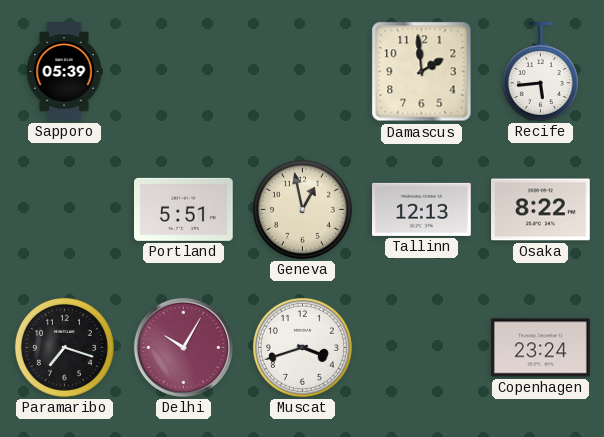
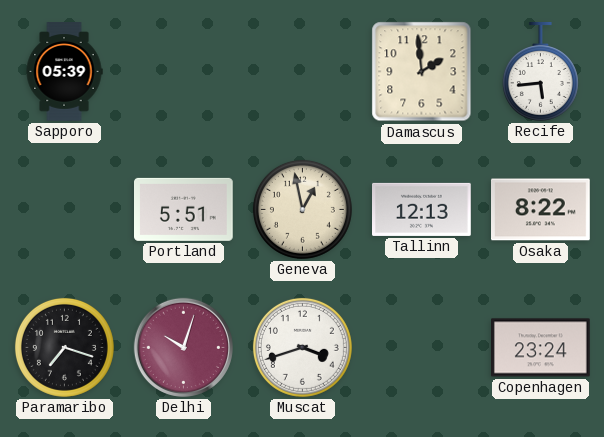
Delhi: 10:05 -> 10:03
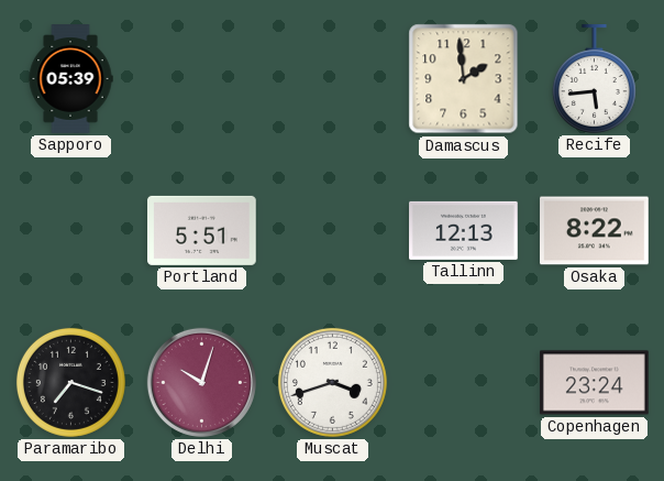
Geneva: 12:58 -> none
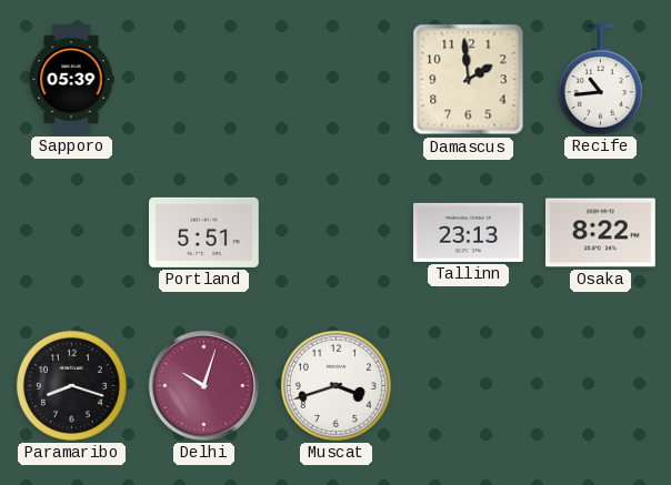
Recife: 5:44 -> 10:44
Tallinn: 12:13 -> 23:13
Paramaribo: 7:18 -> 8:18
Copenhagen: 23:24 -> none
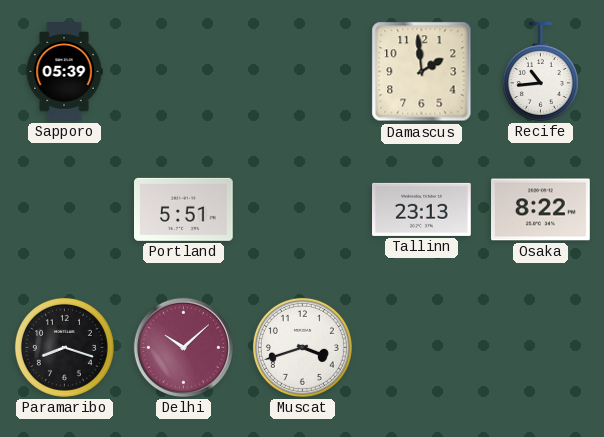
Delhi: 10:03 -> 10:08
